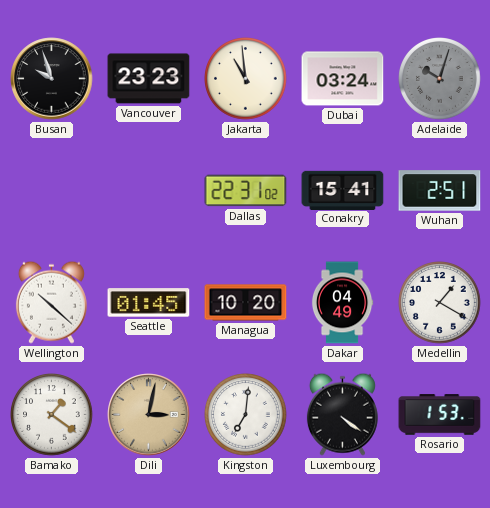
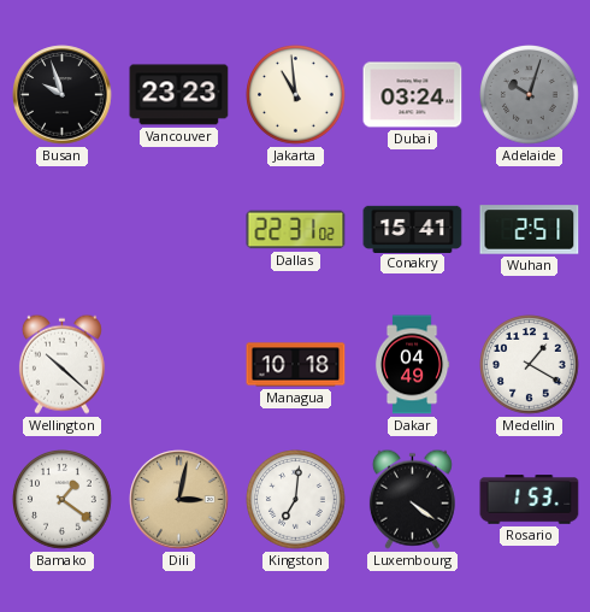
Seattle: 01:45 -> none
Managua: 10:20 -> 10:18
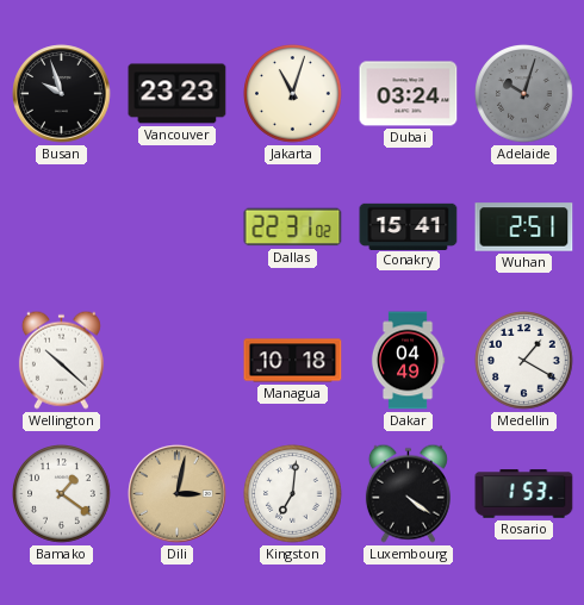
Jakarta: 10:59 -> 11:03
